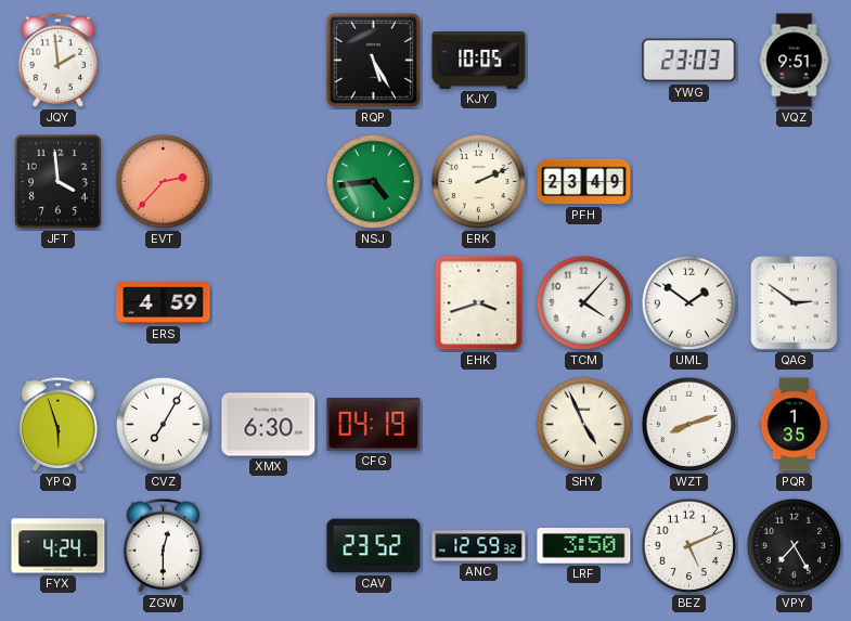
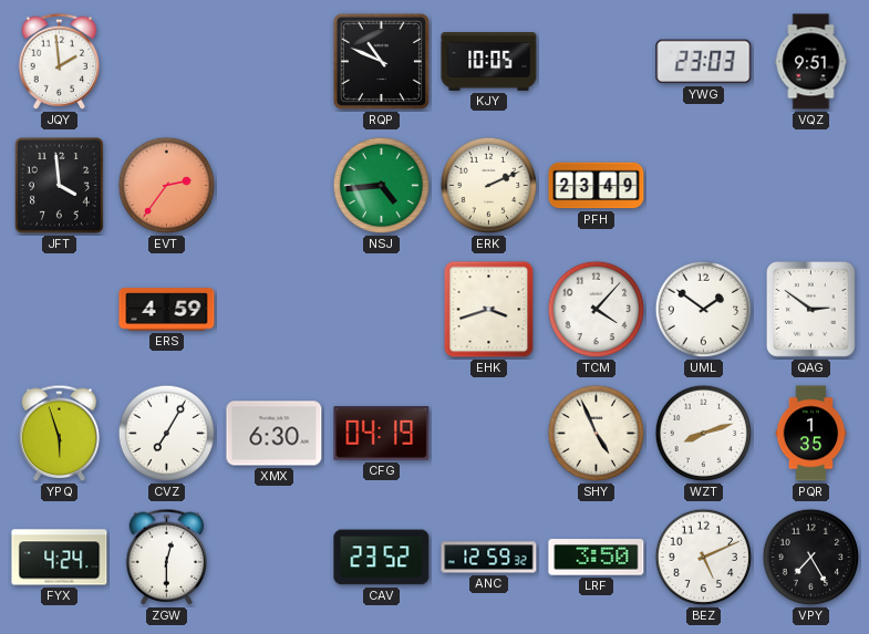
RQP: 5:25 -> 10:49
EVT: 2:37 -> 2:36
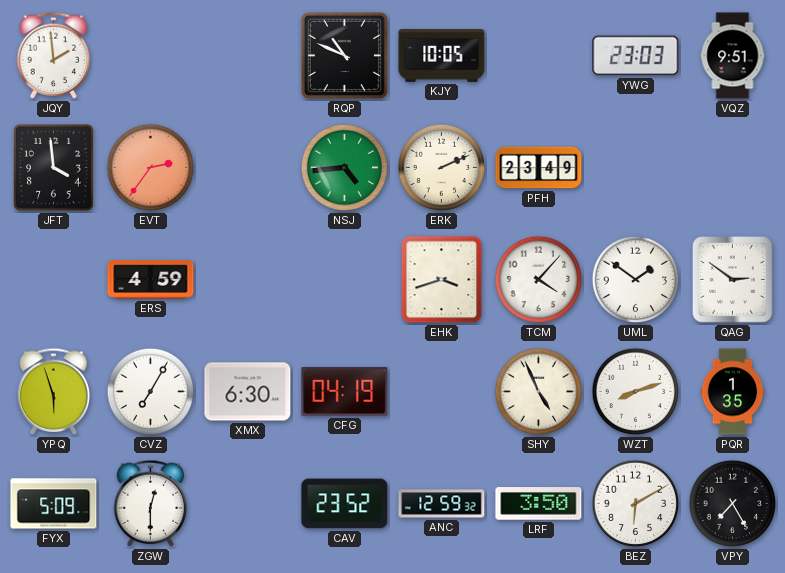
FYX: 4:24 -> 5:09
BEZ: 5:11 -> 6:10
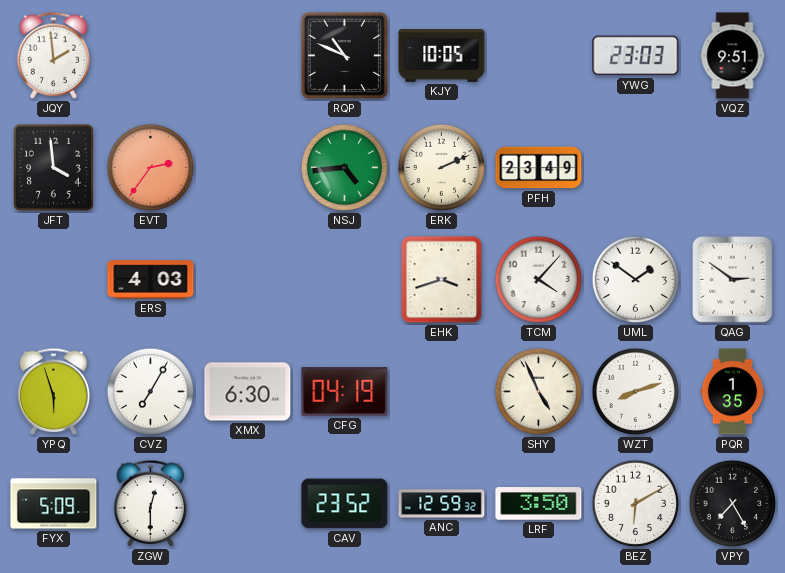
ERS: 4:59 -> 4:03
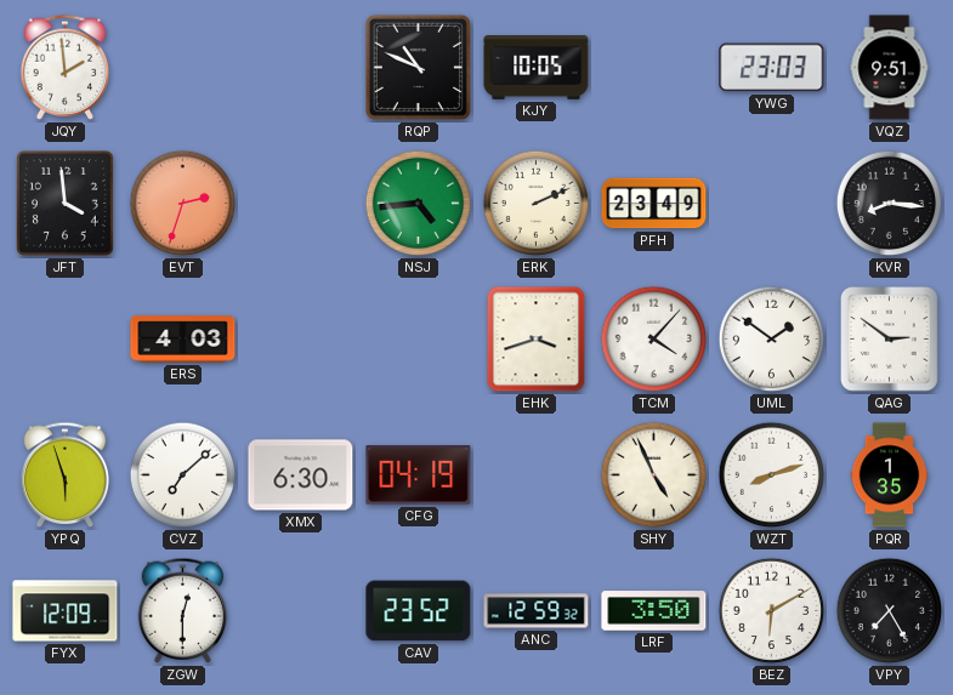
EVT: 2:36 -> 2:33
KVR: none -> 8:16
CVZ: 7:05 -> 7:08
FYX: 5:09 -> 12:09
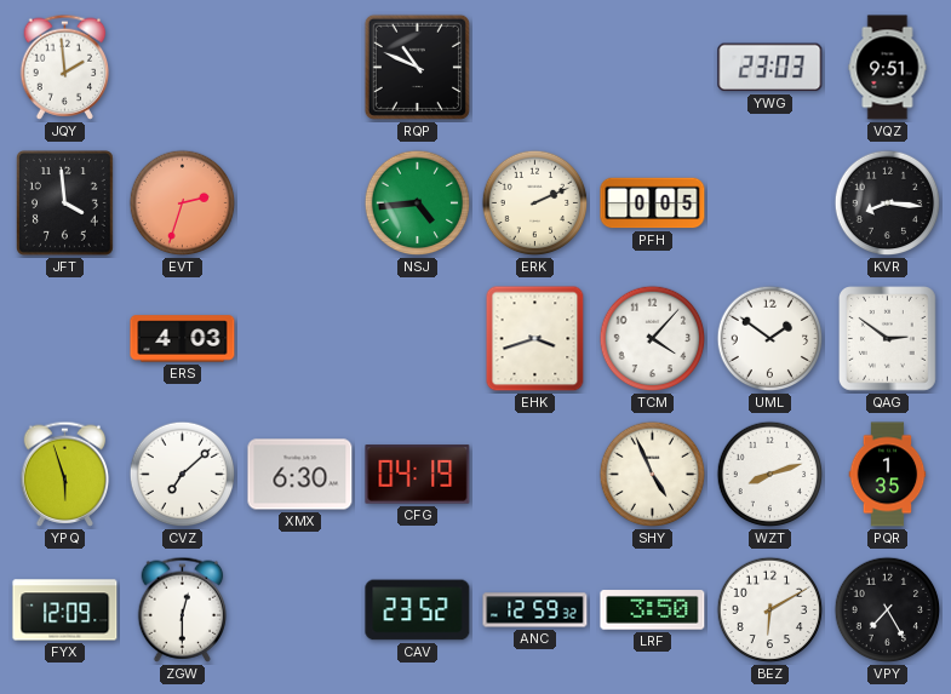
KJY: 10:05 -> none
PFH: 23:49 -> 0:05
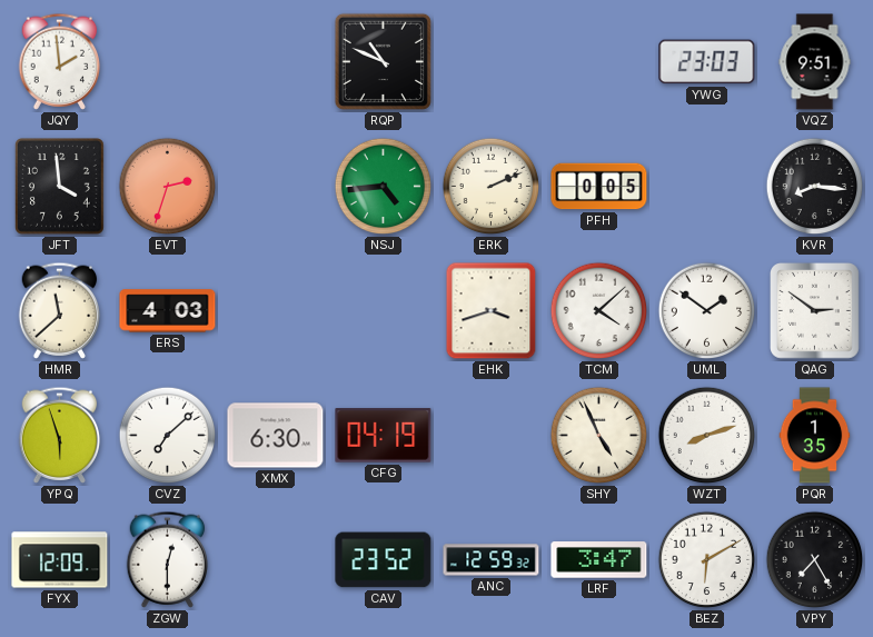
HMR: none -> 11:38
TCM: 4:07 -> 4:08
LRF: 3:50 -> 3:47
